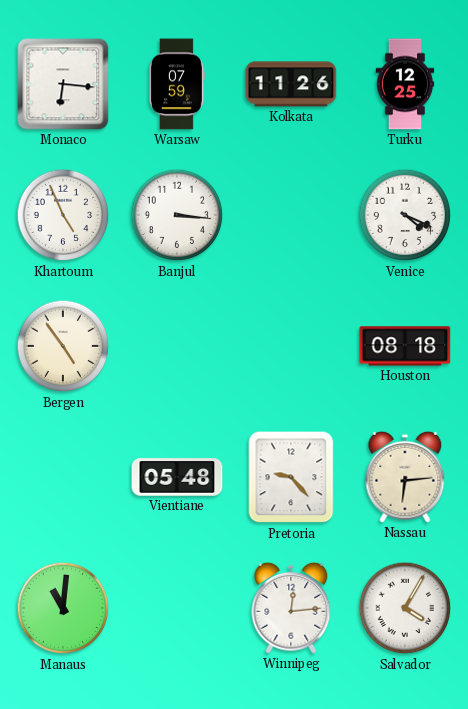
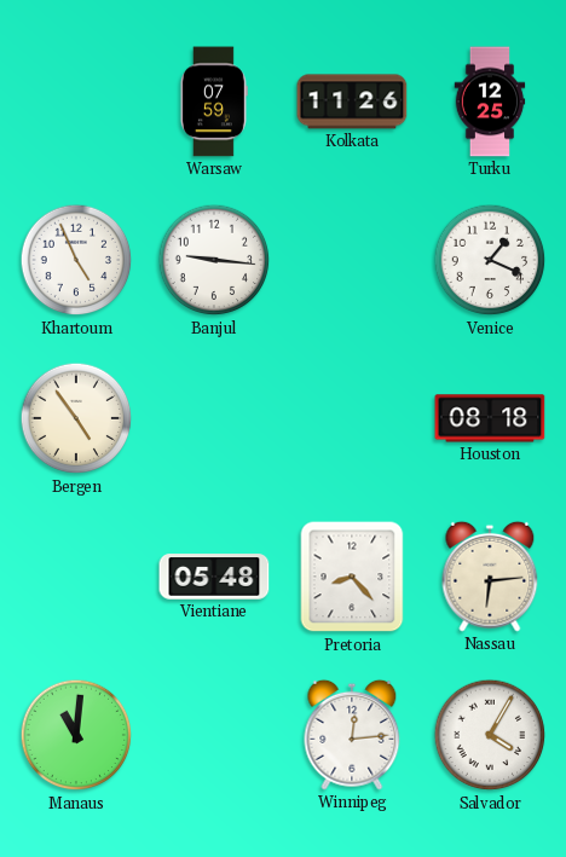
Monaco: 6:16 -> none
Banjul: 3:16 -> 9:16
Venice: 4:19 -> 1:19
Pretoria: 9:23 -> 8:23
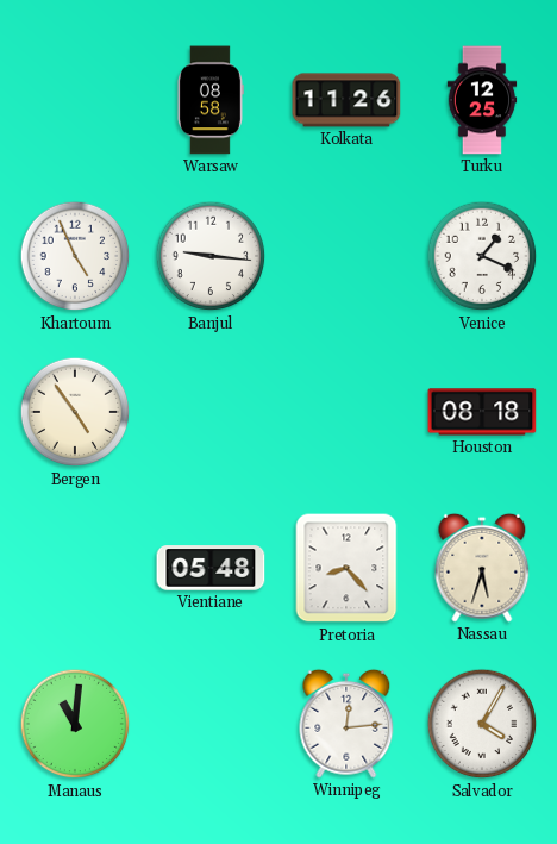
Warsaw: 07:59 -> 08:58
Nassau: 6:14 -> 5:33
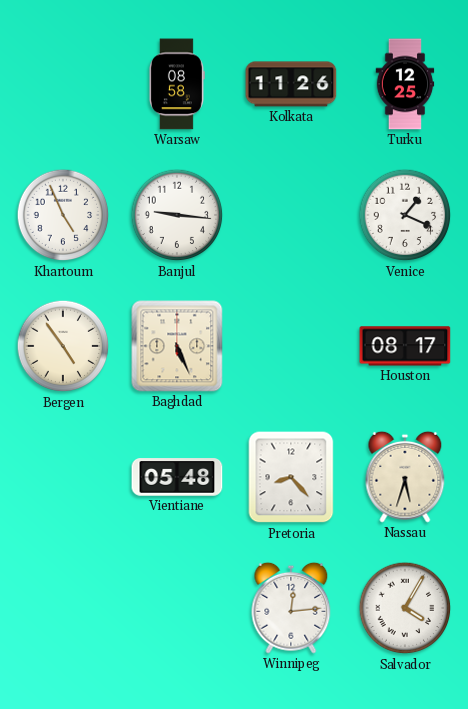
Baghdad: none -> 5:26
Houston: 08:18 -> 08:17
Manaus: 11:01 -> none
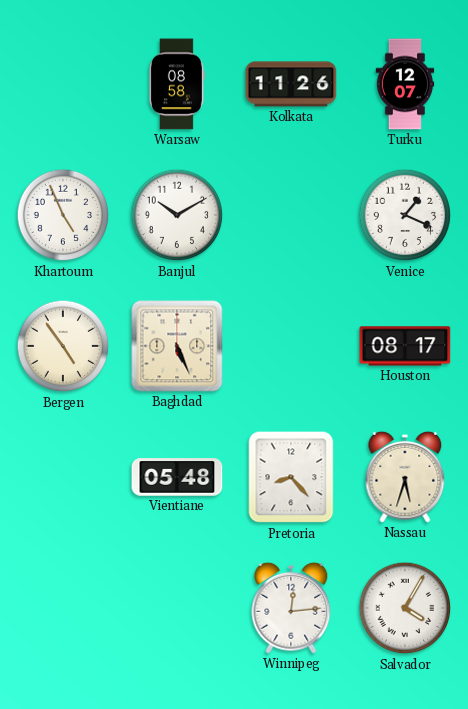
Turku: 12:25 -> 12:07
Banjul: 9:16 -> 10:10
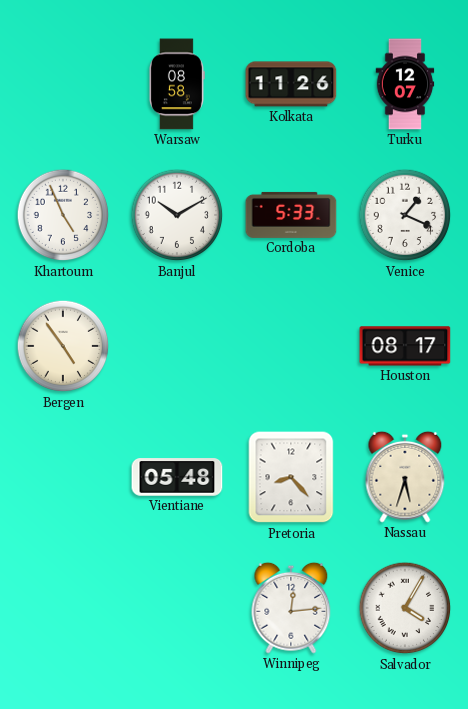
Cordoba: none -> 5:33
Baghdad: 5:26 -> none
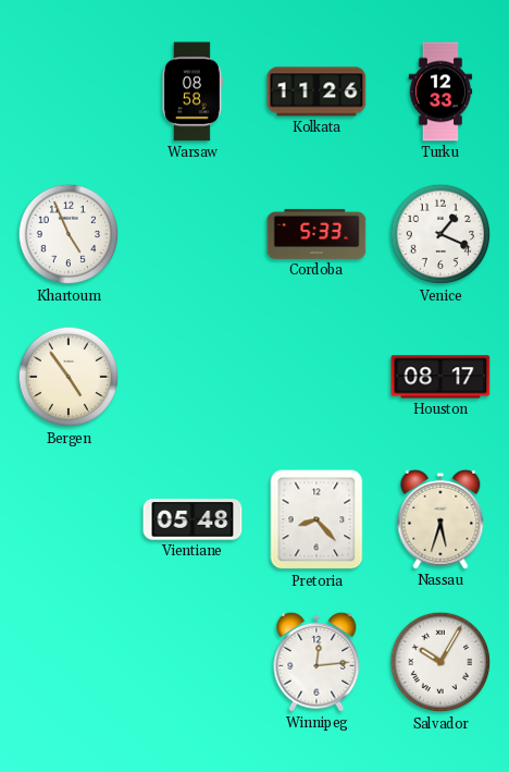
Turku: 12:07 -> 12:33
Banjul: 10:10 -> none
Salvador: 4:05 -> 10:05
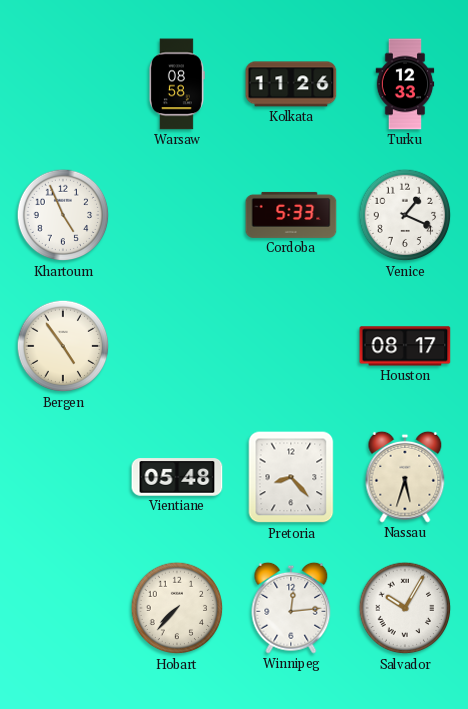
Hobart: none -> 7:37
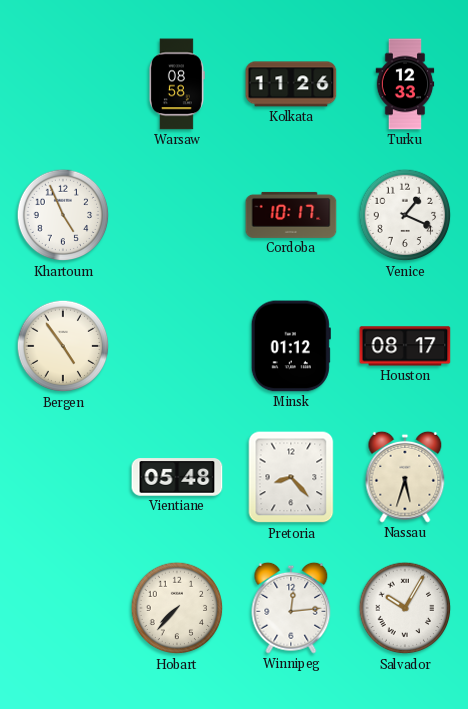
Cordoba: 5:33 -> 10:17
Minsk: none -> 01:12
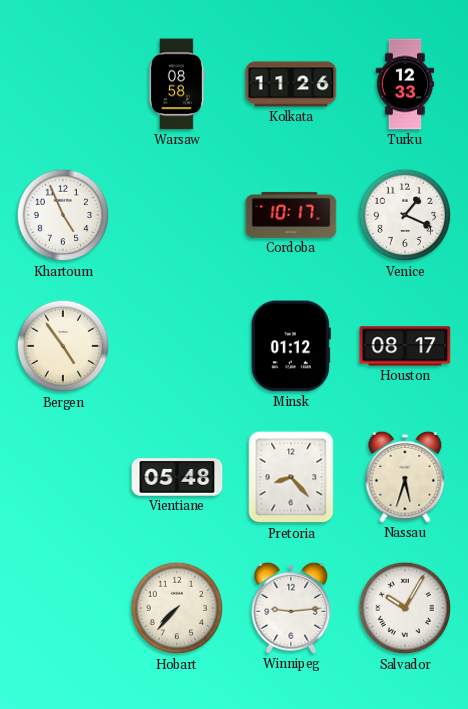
Winnipeg: 12:14 -> 9:14
